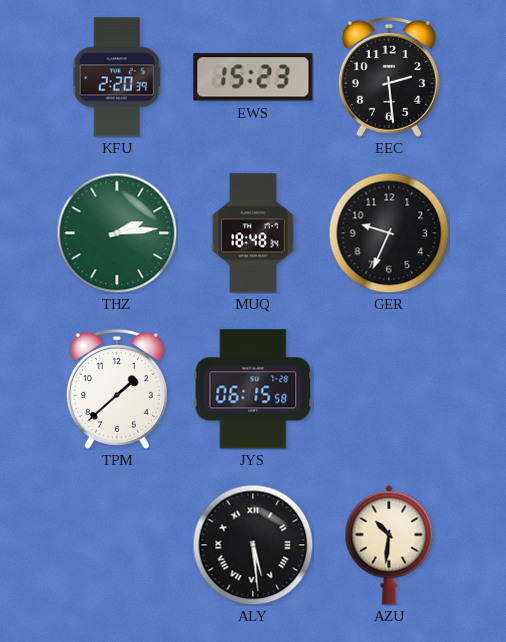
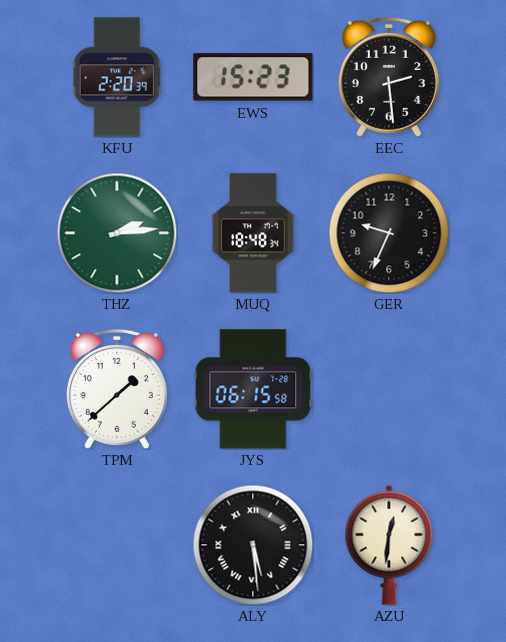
AZU: 10:31 -> 12:31
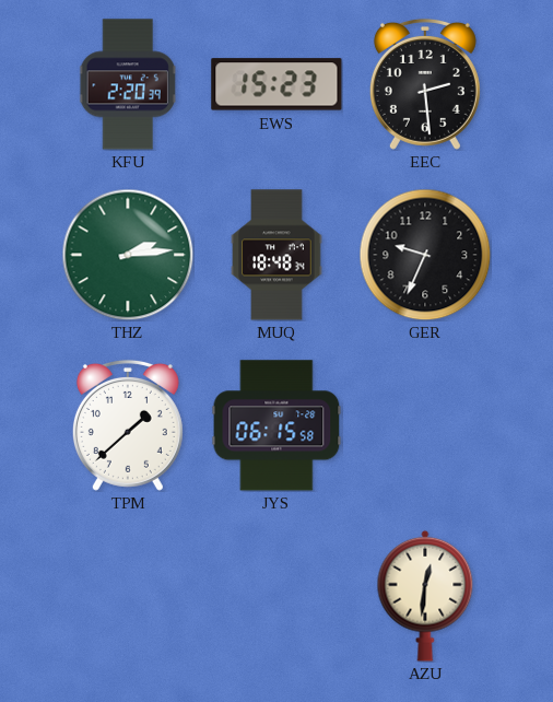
ALY: 5:29 -> none
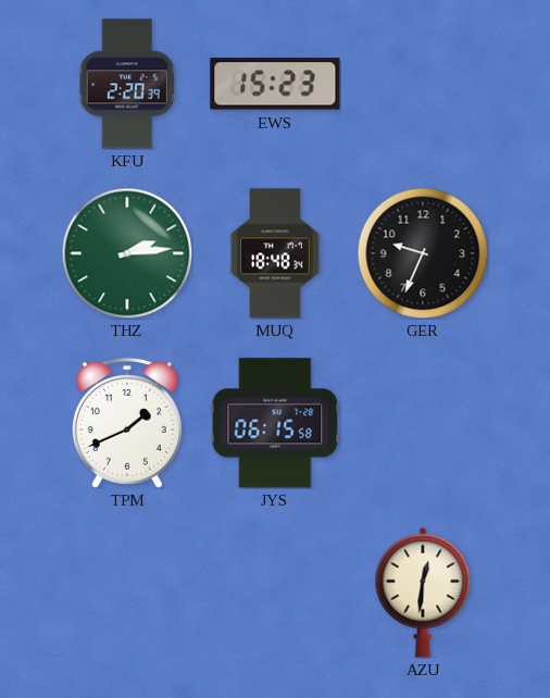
EEC: 2:29 -> none
TPM: 1:38 -> 1:41
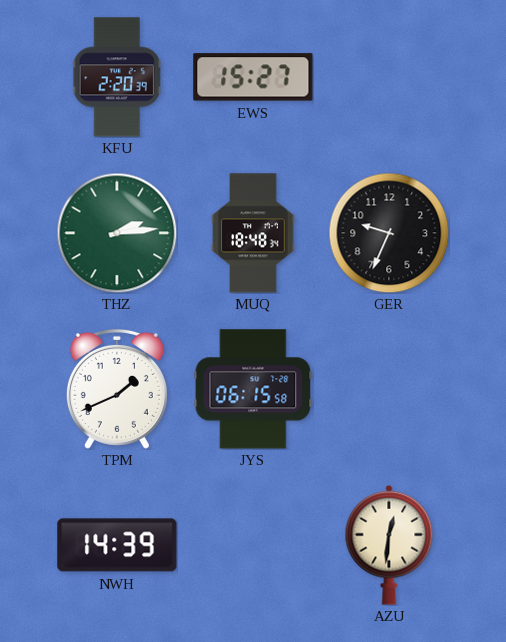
EWS: 15:23 -> 15:27
NWH: none -> 14:39
